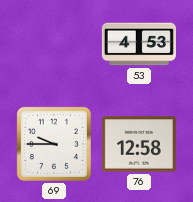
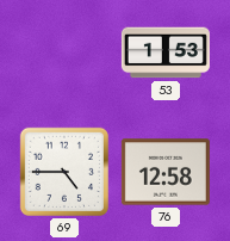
53: 4:53 -> 1:53
69: 9:45 -> 4:45
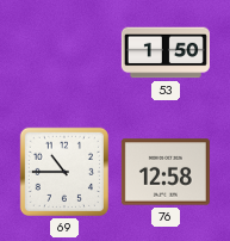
53: 1:53 -> 1:50
69: 4:45 -> 10:45
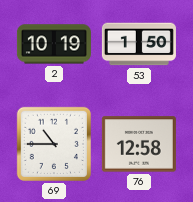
2: none -> 10:19
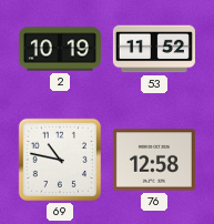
53: 1:50 -> 11:52
69: 10:45 -> 10:47
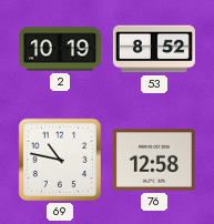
53: 11:52 -> 8:52
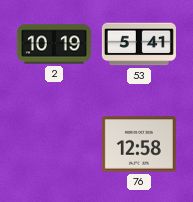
53: 8:52 -> 5:41
69: 10:47 -> none
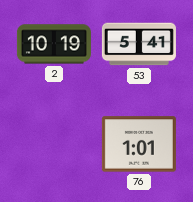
76: 12:58 -> 1:01
